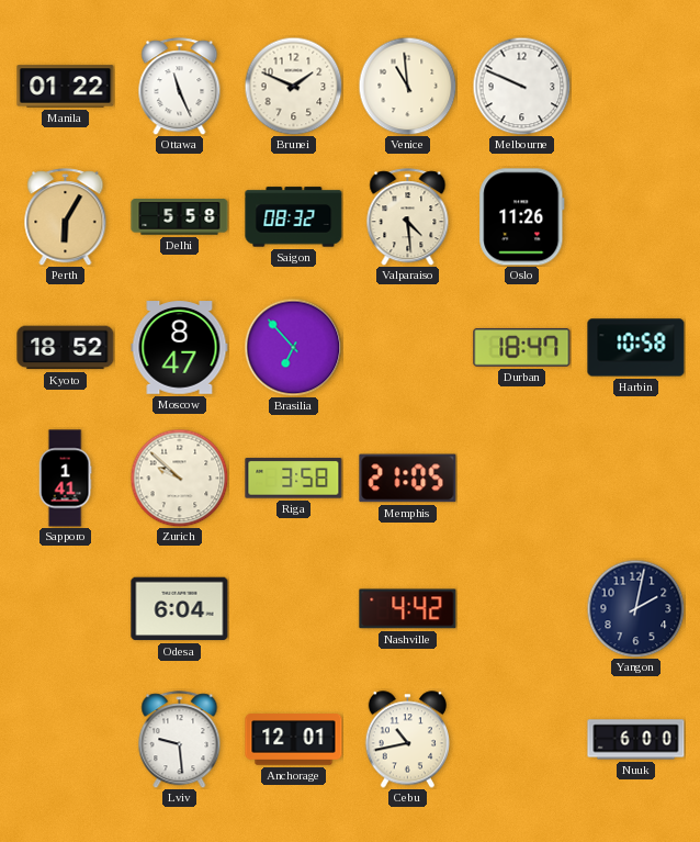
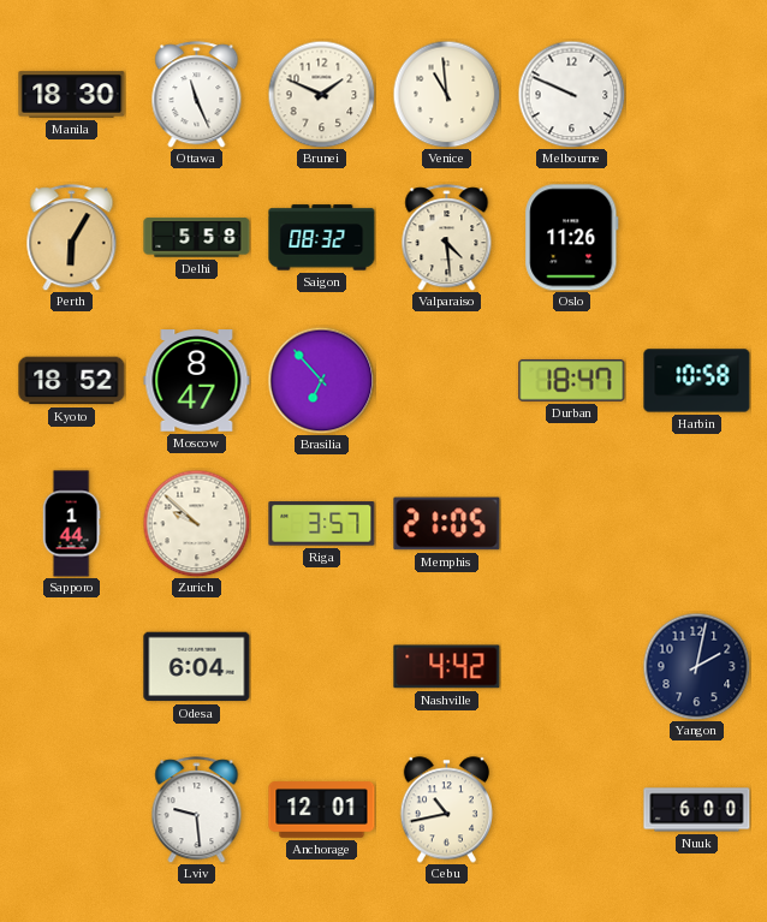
Manila: 01:22 -> 18:30
Sapporo: 1:41 -> 1:44
Riga: 3:58 -> 3:57
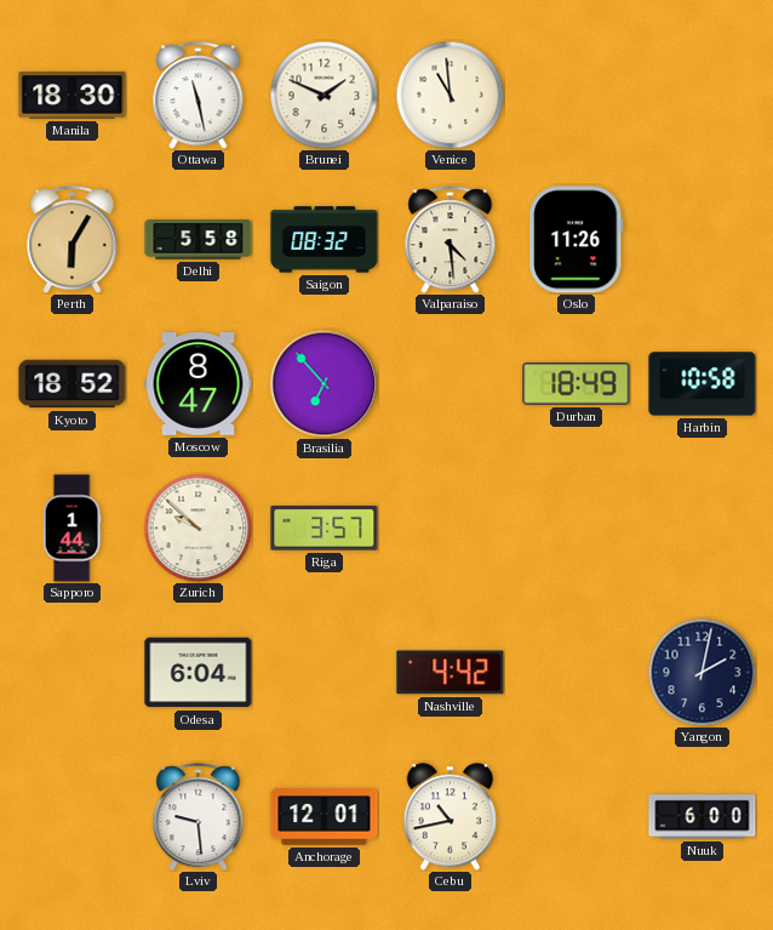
Ottawa: 11:26 -> 11:28
Melbourne: 9:49 -> none
Durban: 18:47 -> 18:49
Memphis: 21:05 -> none
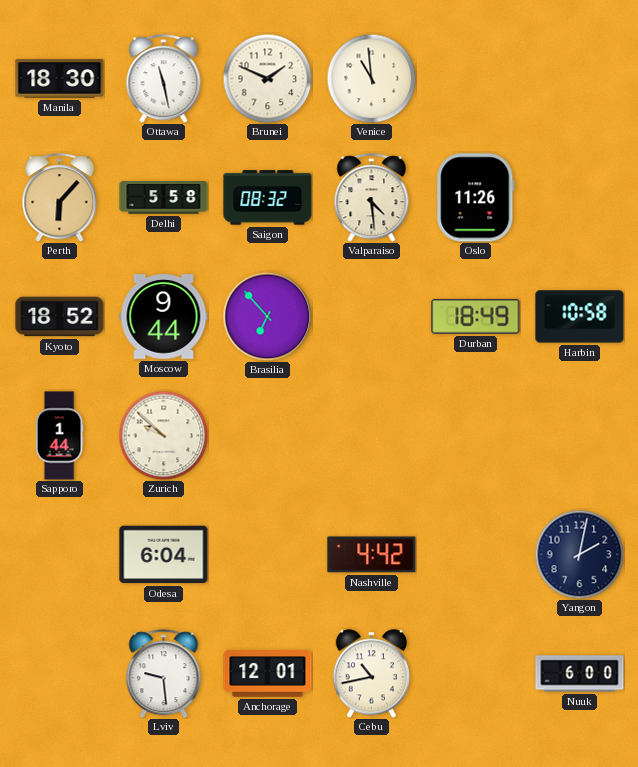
Perth: 6:05 -> 6:07
Moscow: 8:47 -> 9:44
Riga: 3:57 -> none
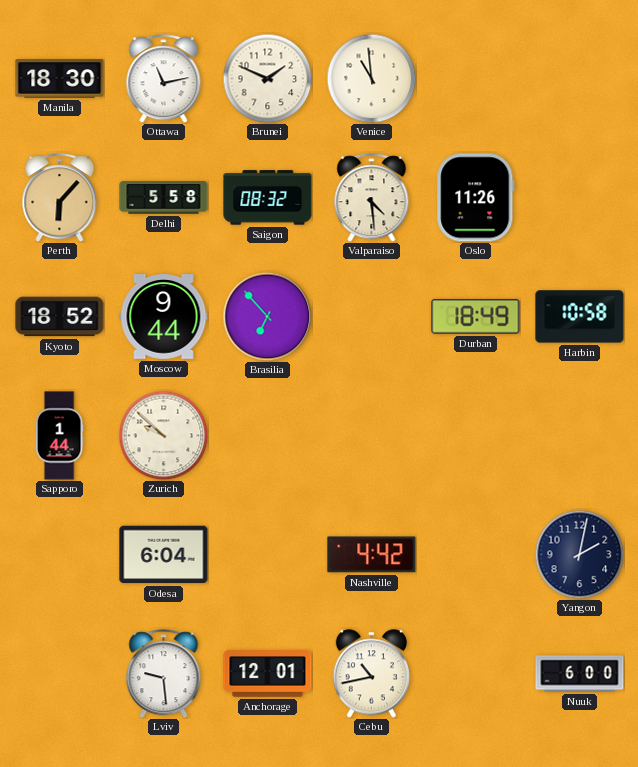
Ottawa: 11:28 -> 11:13
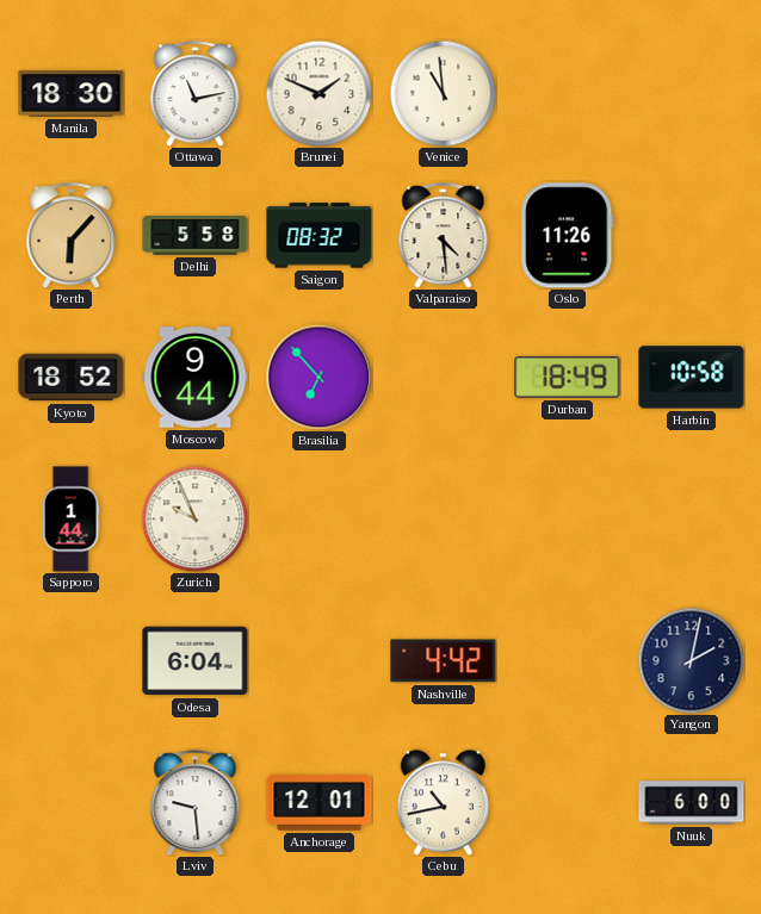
Zurich: 9:52 -> 9:56
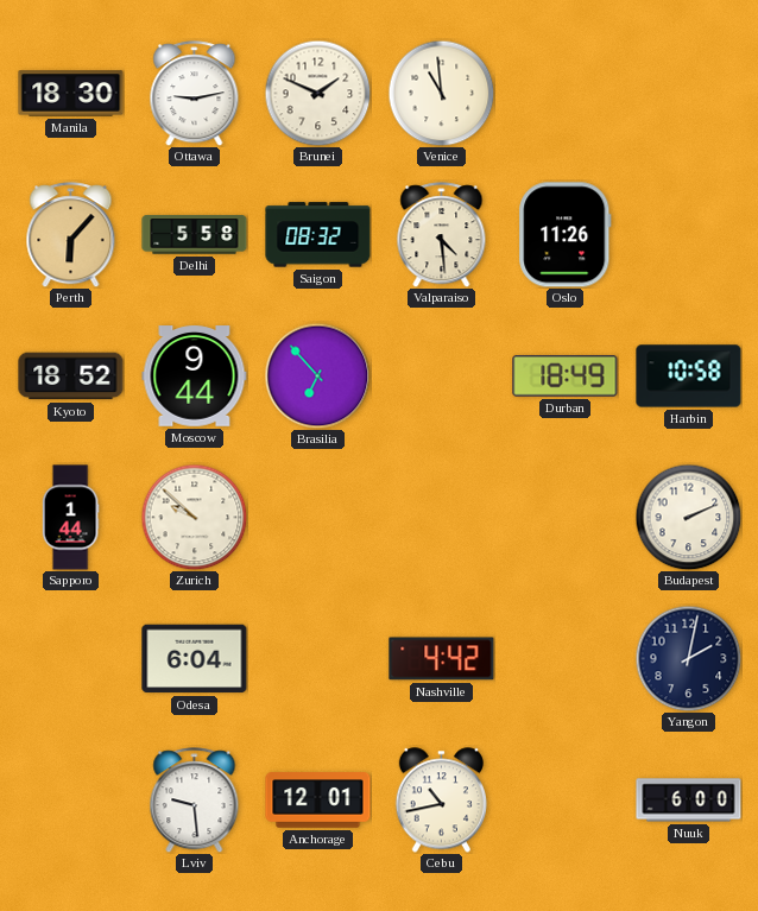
Ottawa: 11:13 -> 9:13
Zurich: 9:56 -> 9:52
Budapest: none -> 2:11
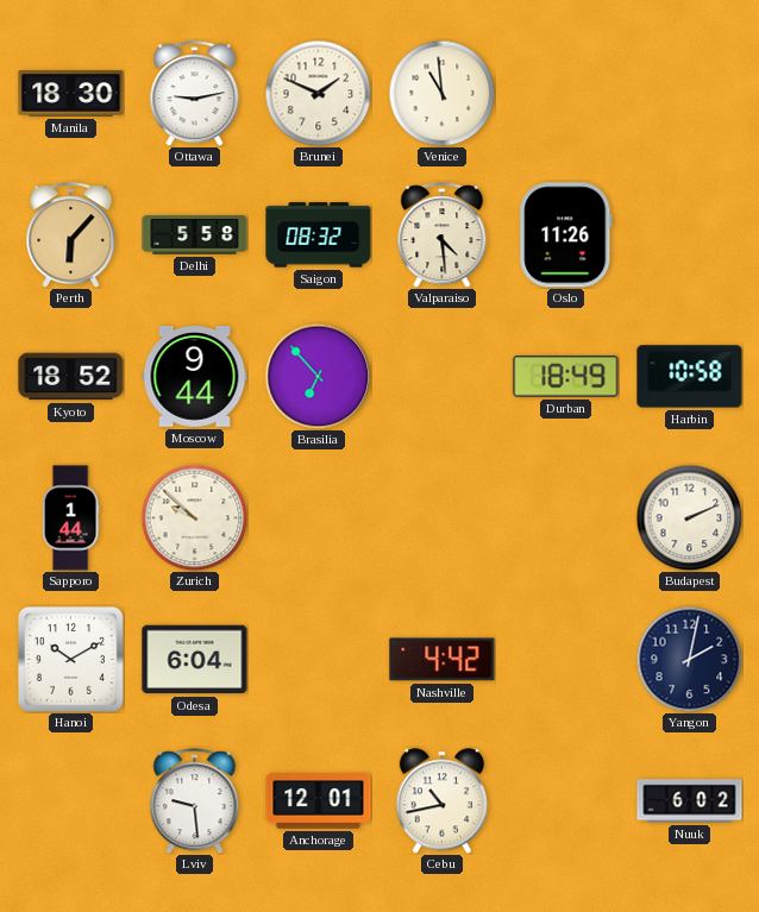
Hanoi: none -> 10:10
Nuuk: 6:00 -> 6:02
